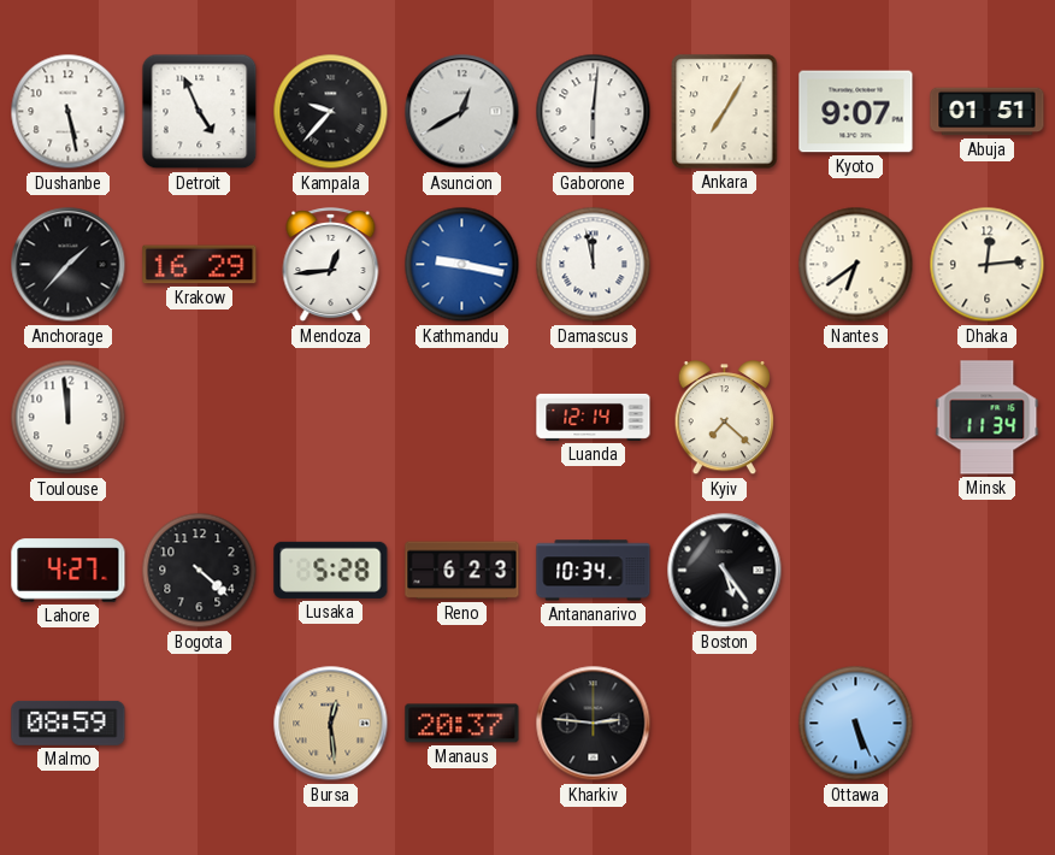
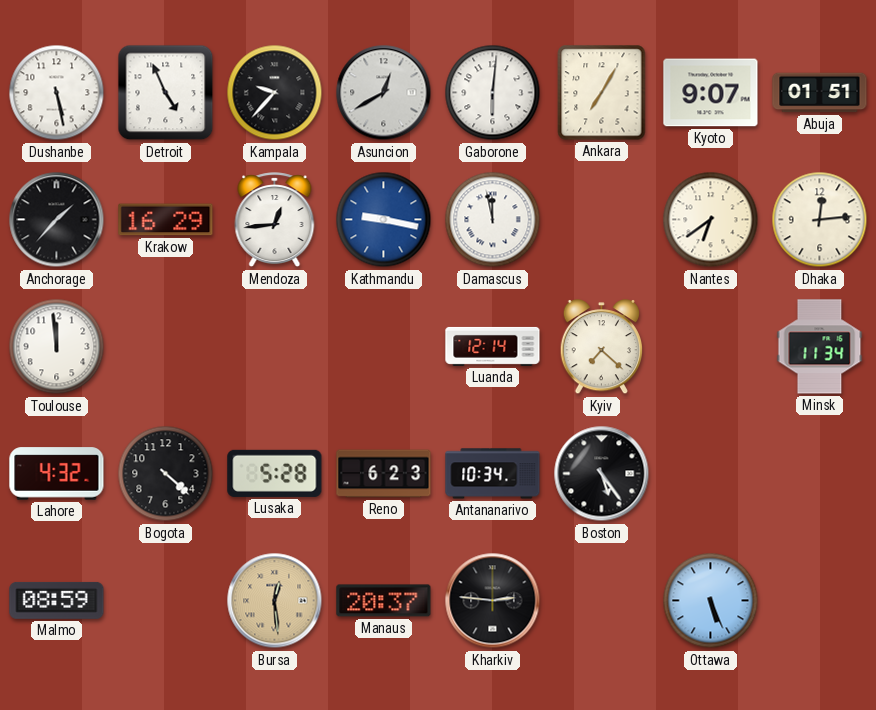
Lahore: 4:27 -> 4:32
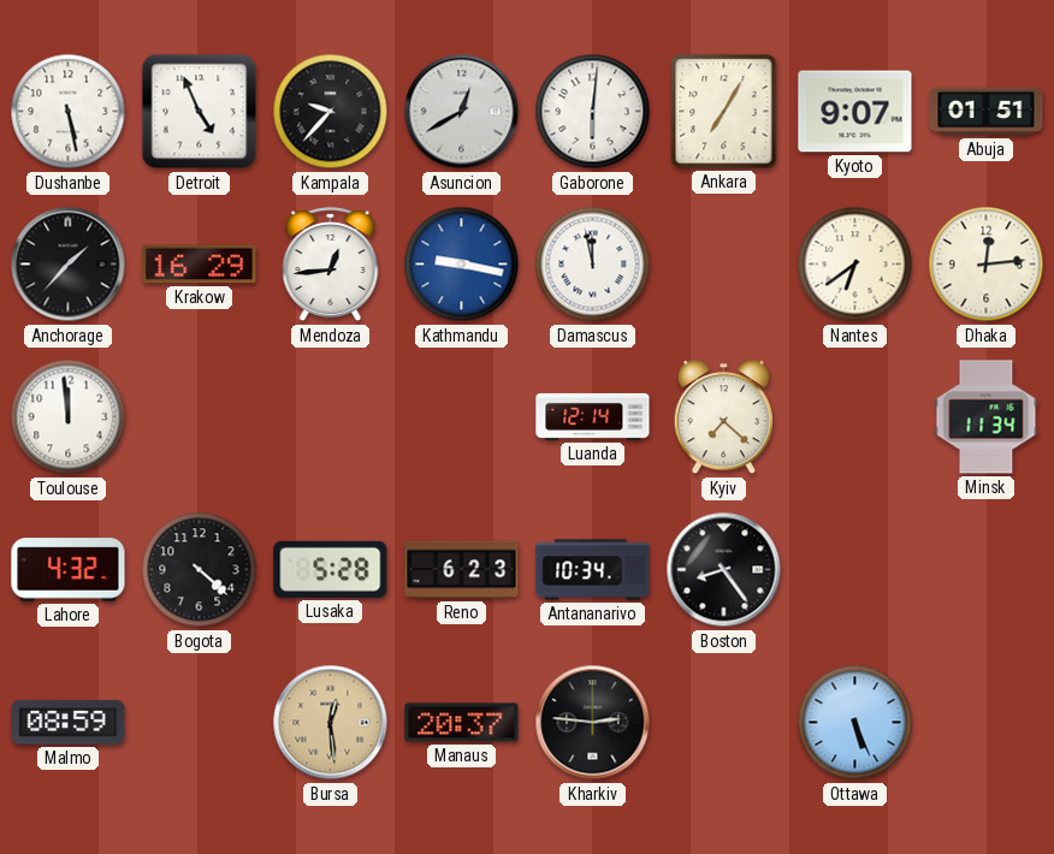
Boston: 5:24 -> 8:24
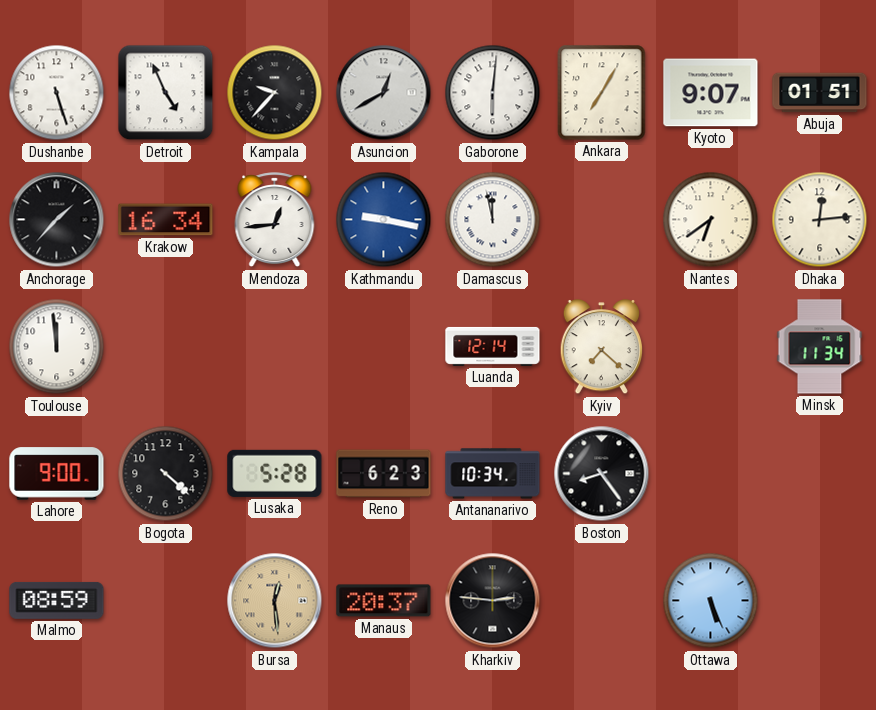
Dushanbe: 5:28 -> 5:27
Krakow: 16:29 -> 16:34
Lahore: 4:32 -> 9:00
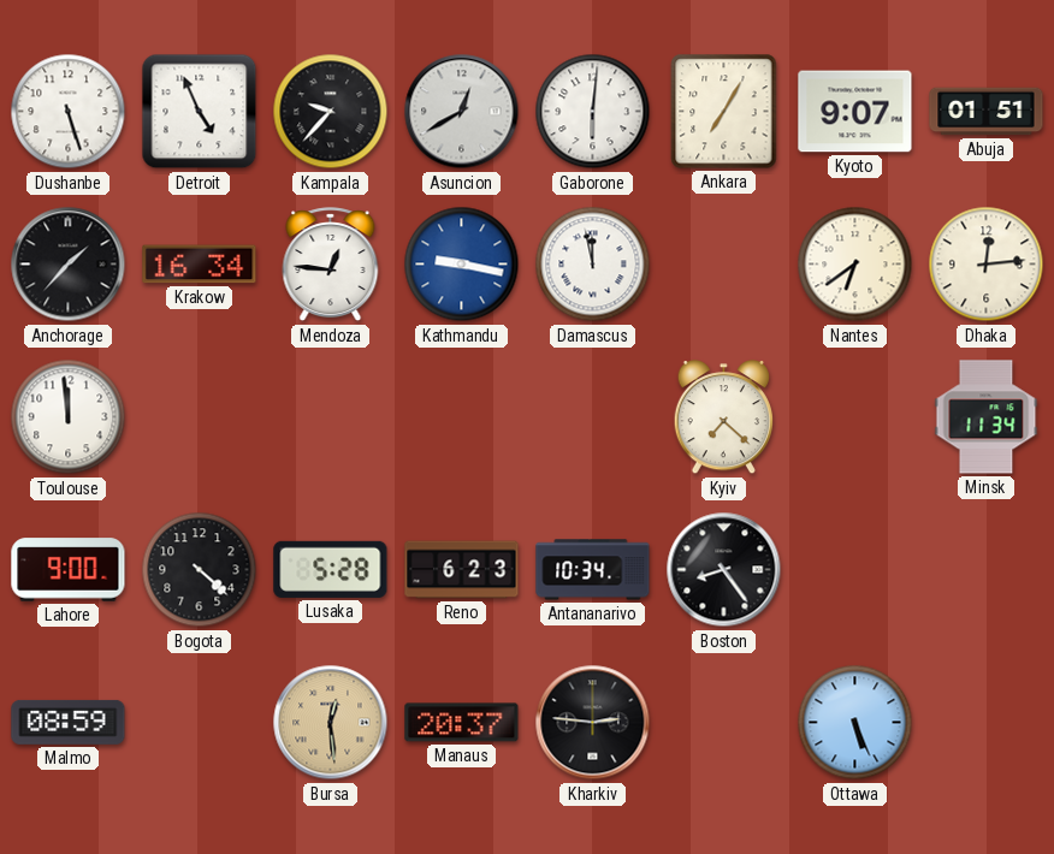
Mendoza: 12:44 -> 12:46
Luanda: 12:14 -> none
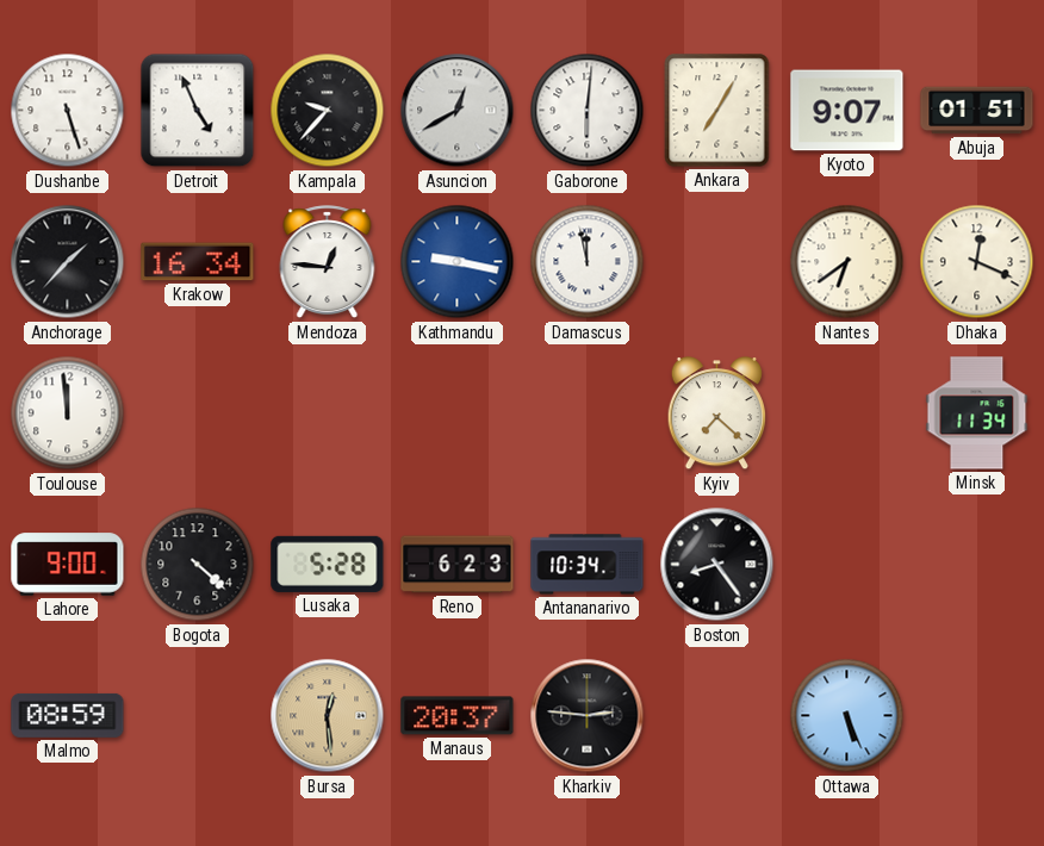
Dhaka: 12:14 -> 12:19
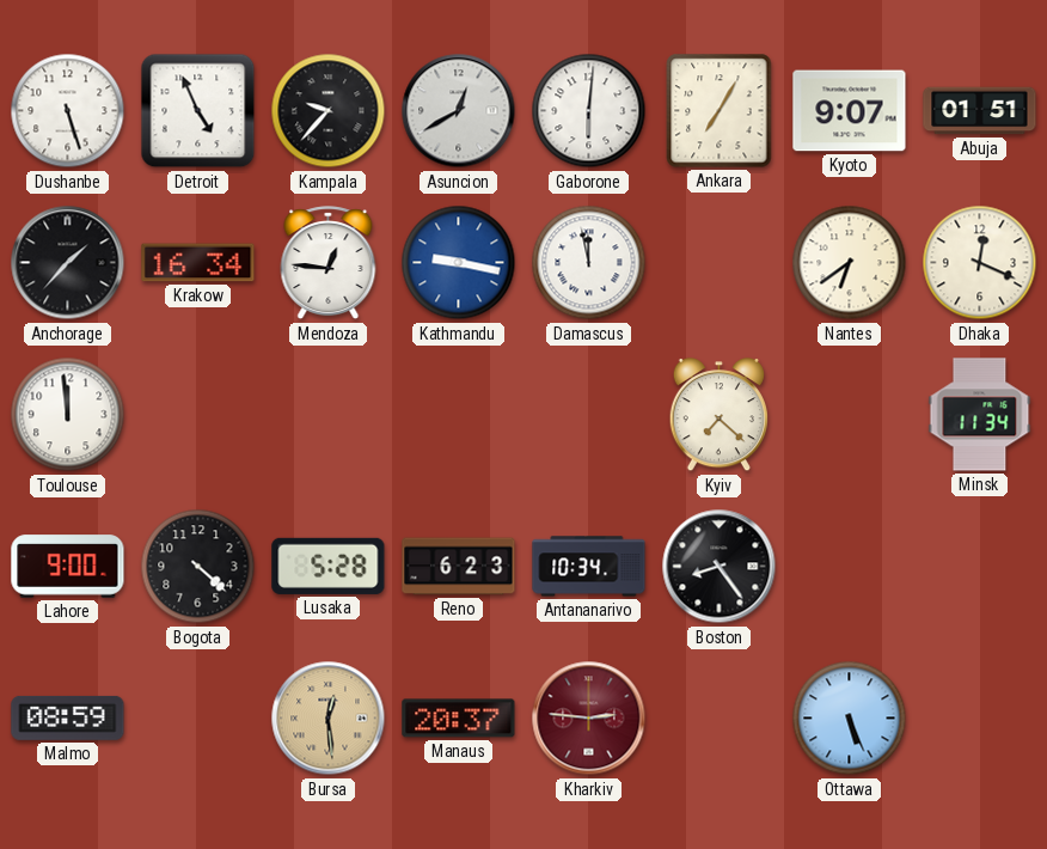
Kharkiv dial: black -> burgundy
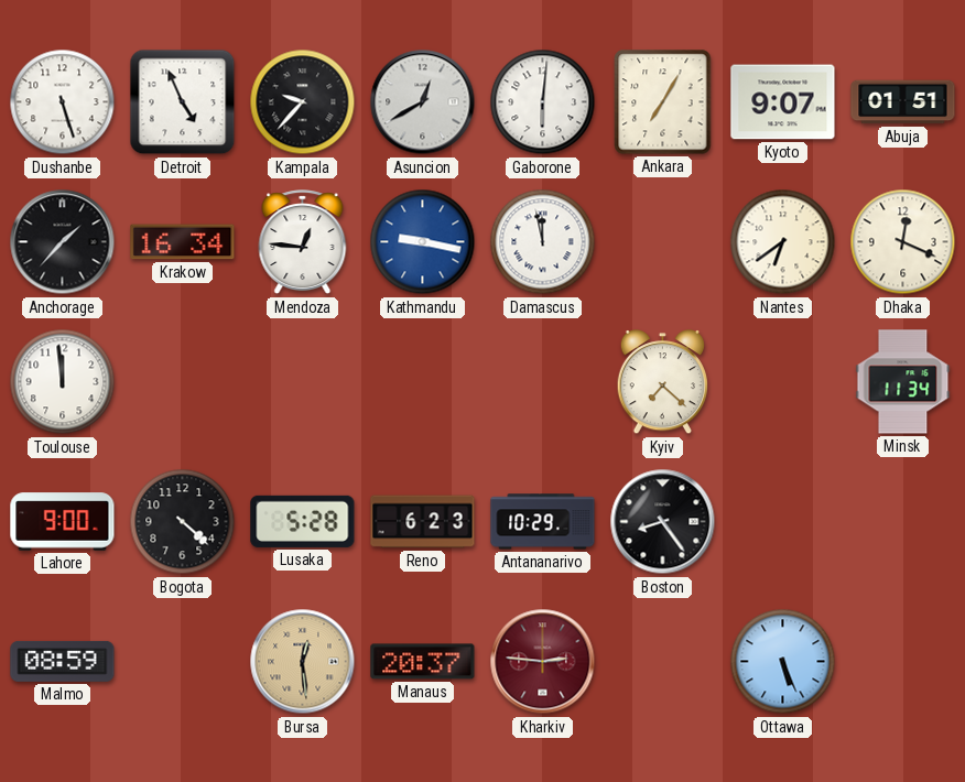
Antananarivo: 10:34 -> 10:29
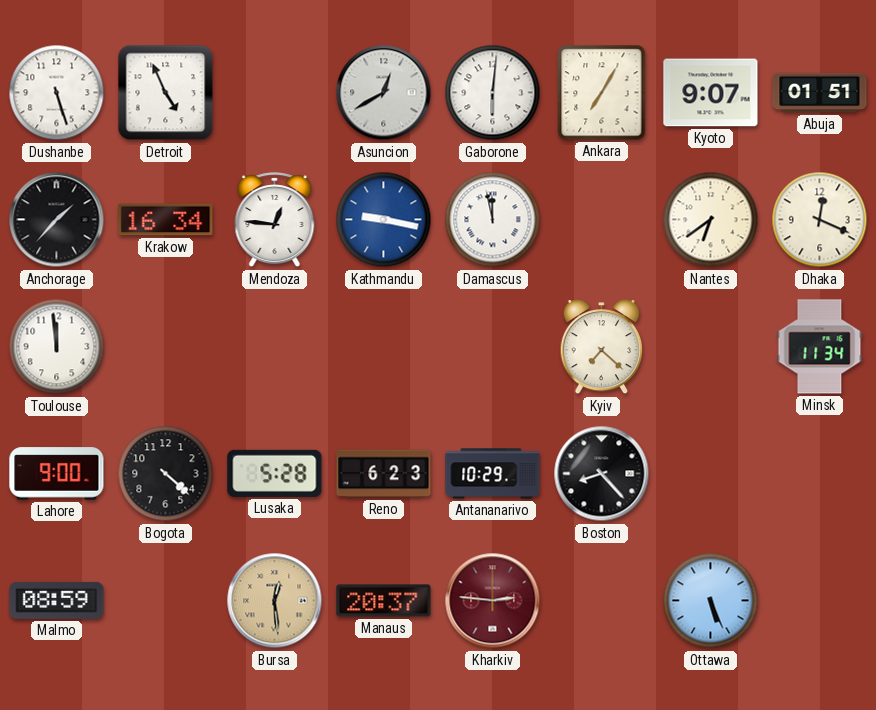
Kampala: 9:37 -> none
Boston: 8:24 -> 8:23
